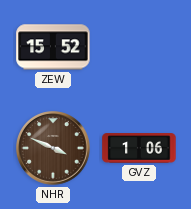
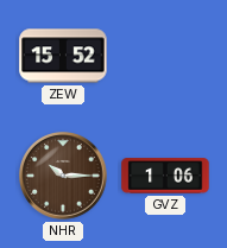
NHR: 3:49 -> 10:15
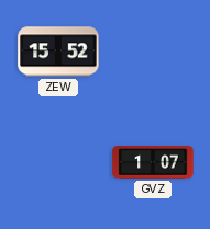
NHR: 10:15 -> none
GVZ: 1:06 -> 1:07
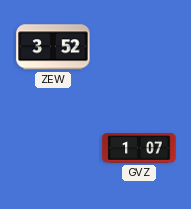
ZEW: 15:52 -> 3:52
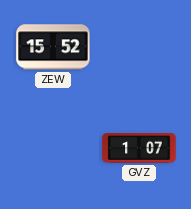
ZEW: 3:52 -> 15:52
